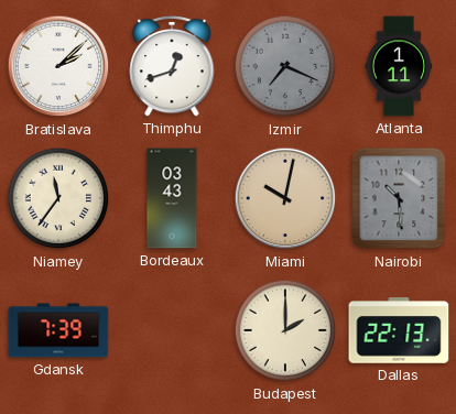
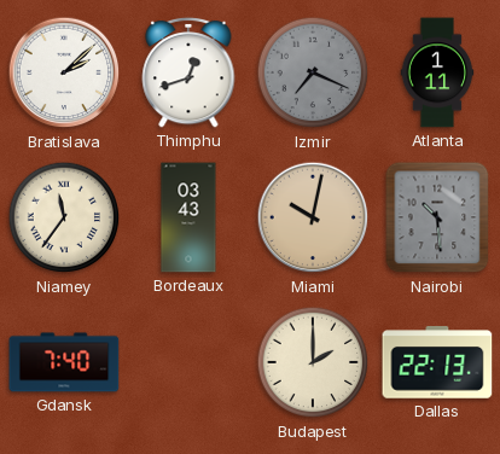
Gdansk: 7:39 -> 7:40
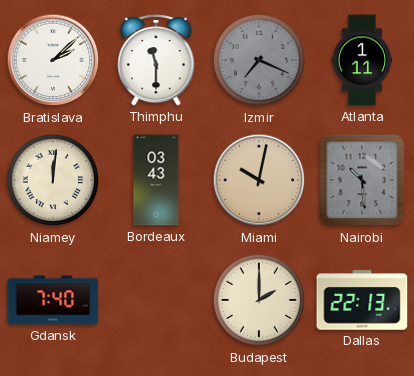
Thimphu: 12:42 -> 11:30
Niamey: 11:36 -> 12:01
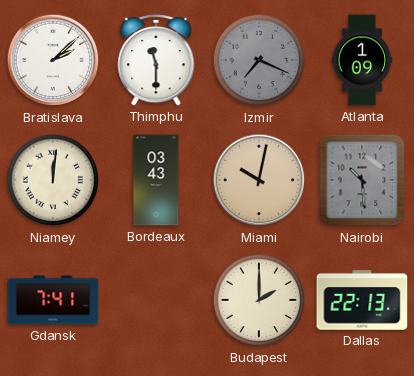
Atlanta: 1:11 -> 1:09
Gdansk: 7:40 -> 7:41
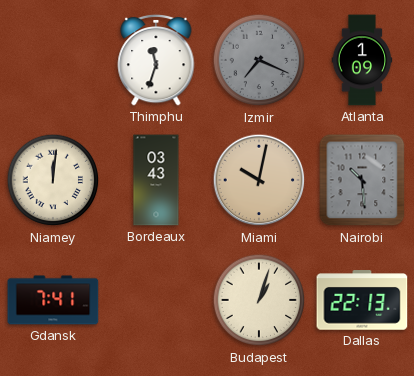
Bratislava: 2:08 -> none
Thimphu: 11:30 -> 11:33
Budapest: 2:00 -> 1:03
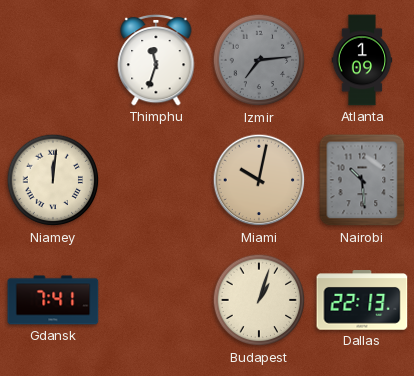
Izmir: 7:19 -> 7:14
Bordeaux: 03:43 -> none
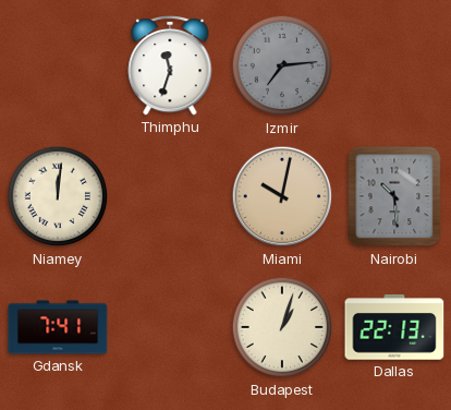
Atlanta: 1:09 -> none
